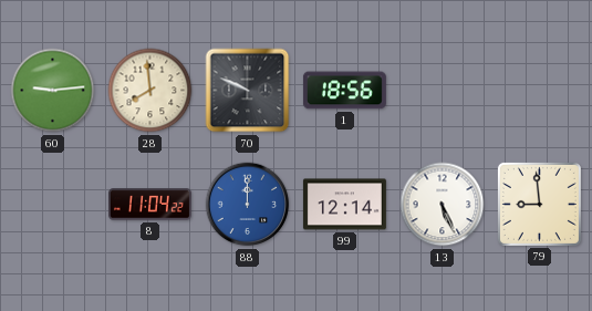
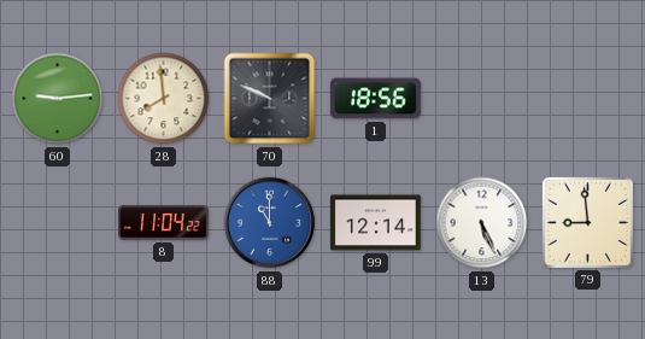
88: 12:00 -> 11:00
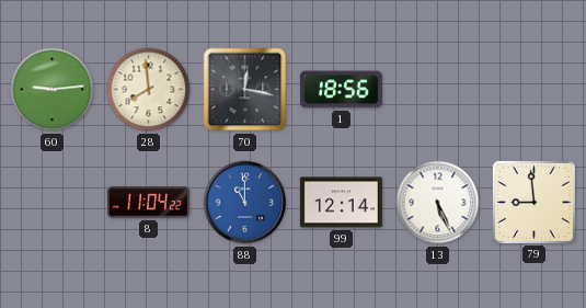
70: 9:49 -> 12:17
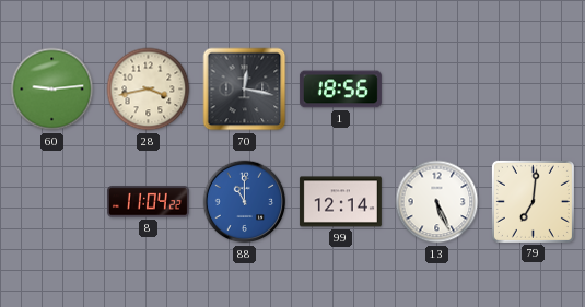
28: 7:59 -> 3:43
79: 8:59 -> 7:01
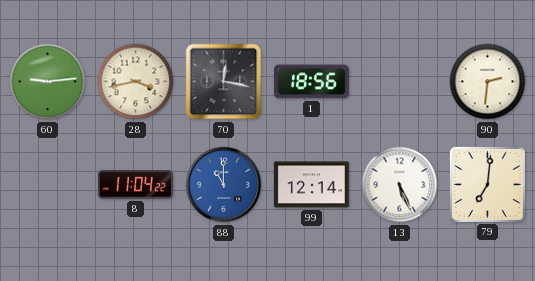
90: none -> 2:31
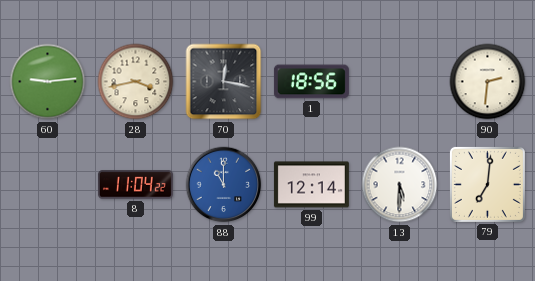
13: 5:26 -> 5:30
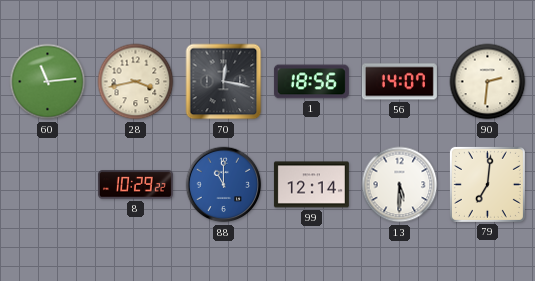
60: 9:14 -> 11:14
56: none -> 14:07
8: 11:04 -> 10:29
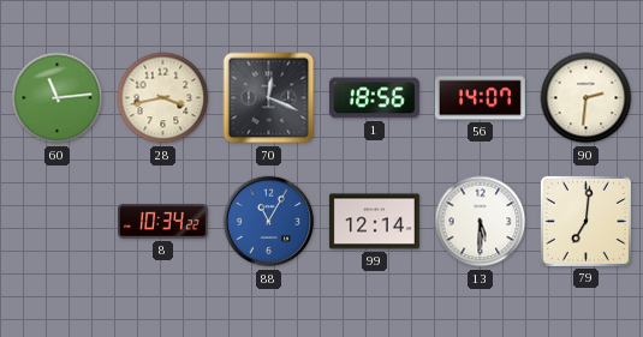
70: 12:17 -> 12:19
8: 10:29 -> 10:34
88: 11:00 -> 11:05
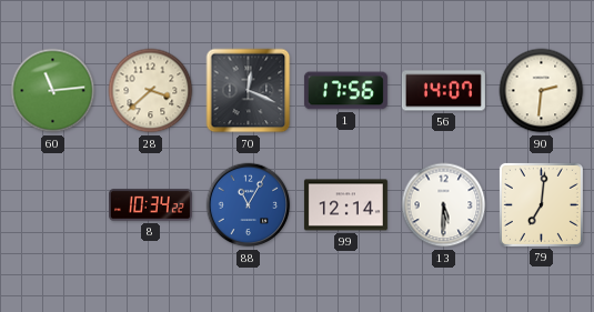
28: 3:43 -> 3:38
1: 18:56 -> 17:56
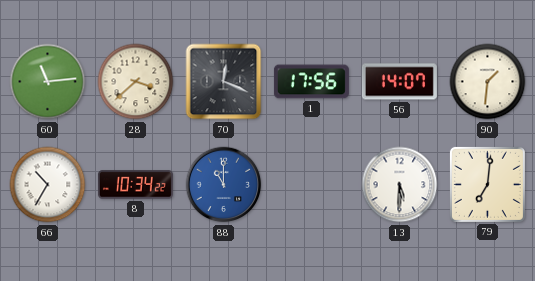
90: 2:31 -> 1:31
66: none -> 10:35
88: 11:05 -> 11:00
99: 12:14 -> none
